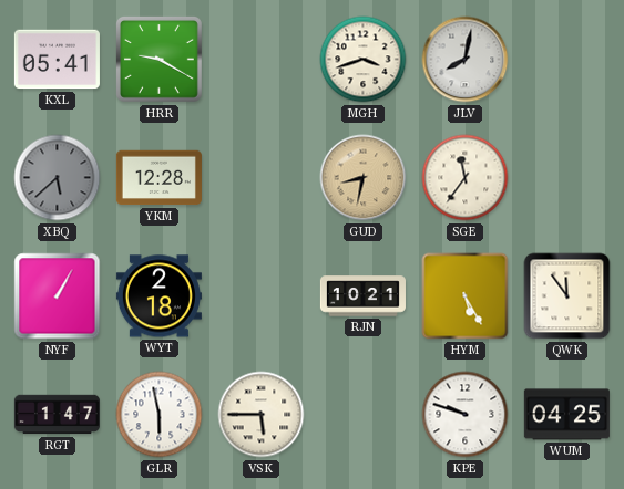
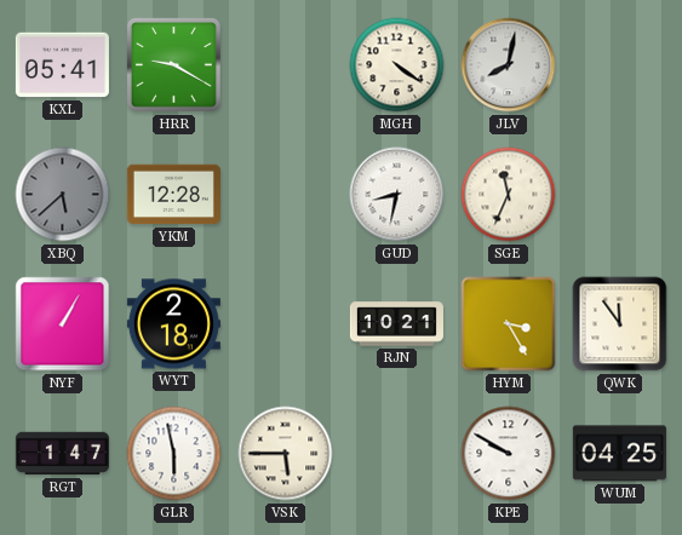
MGH: 3:42 -> 4:21
GUD dial: champagne -> white
SGE: 11:36 -> 11:34
HYM: 5:25 -> 3:25
KPE: 9:48 -> 9:50
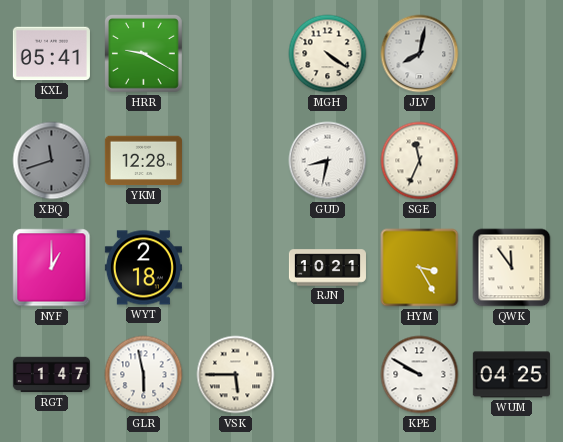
XBQ: 5:38 -> 11:42
NYF: 1:05 -> 1:00
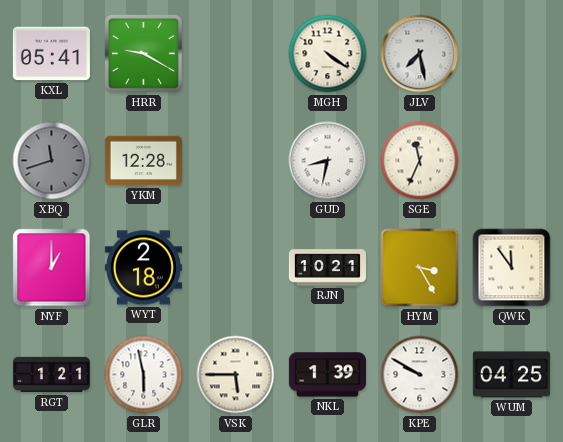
JLV: 8:02 -> 7:28
RGT: 1:47 -> 1:21
NKL: none -> 1:39
